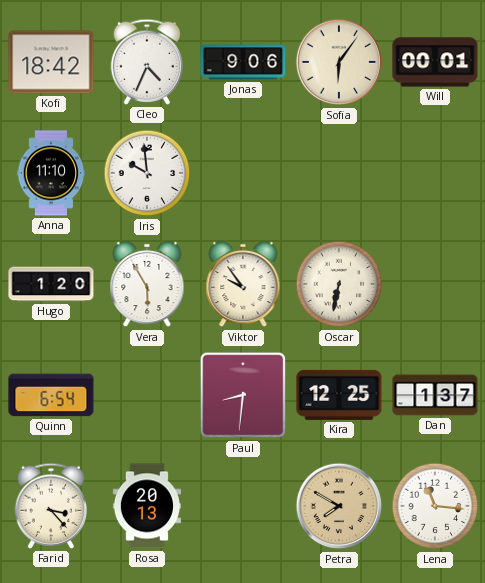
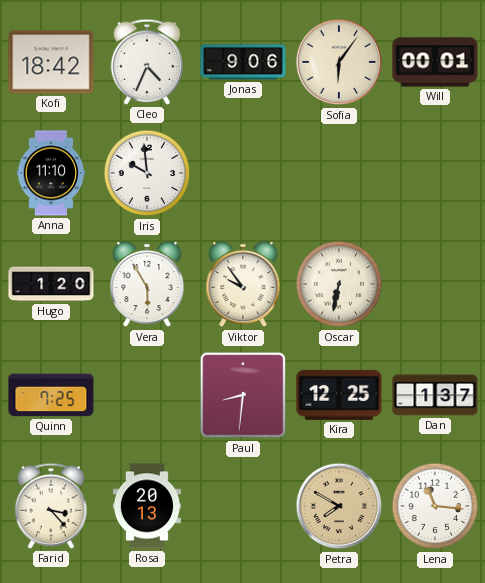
Quinn: 6:54 -> 7:25
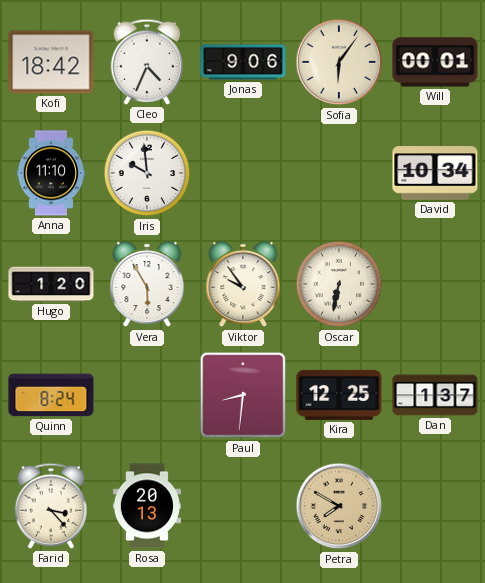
David: none -> 10:34
Quinn: 7:25 -> 8:24
Lena: 11:16 -> none
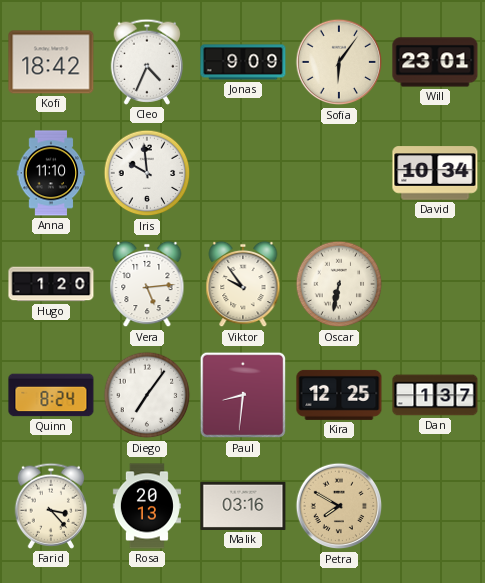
Jonas: 9:06 -> 9:09
Will: 00:01 -> 23:01
Vera: 5:55 -> 5:14
Diego: none -> 7:06
Malik: none -> 03:16
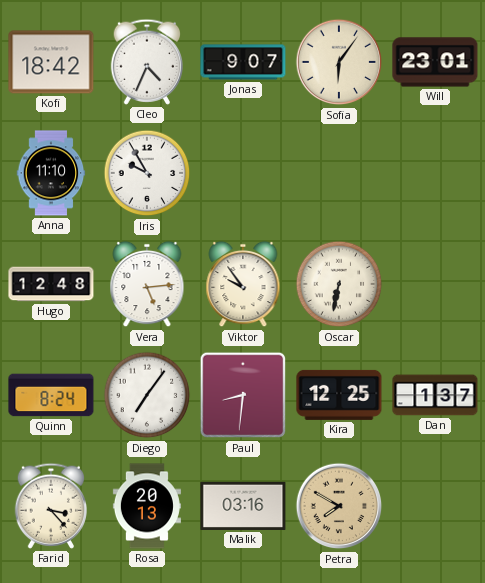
Jonas: 9:09 -> 9:07
Iris: 9:59 -> 9:55
David: 10:34 -> none
Hugo: 1:20 -> 12:48
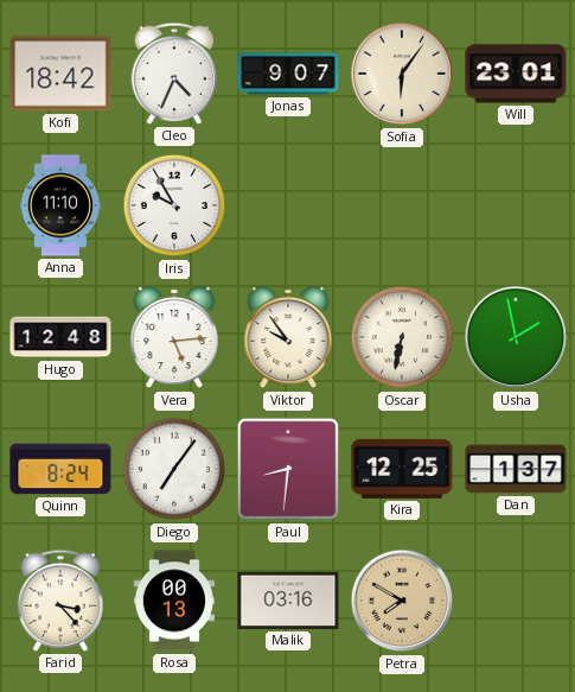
Usha: none -> 1:58
Rosa: 20:13 -> 00:13
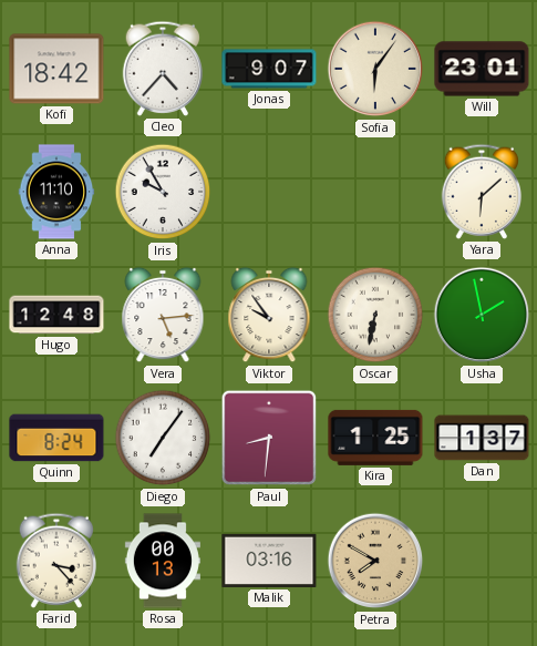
Cleo: 4:34 -> 4:37
Yara: none -> 6:08
Kira: 12:25 -> 1:25
